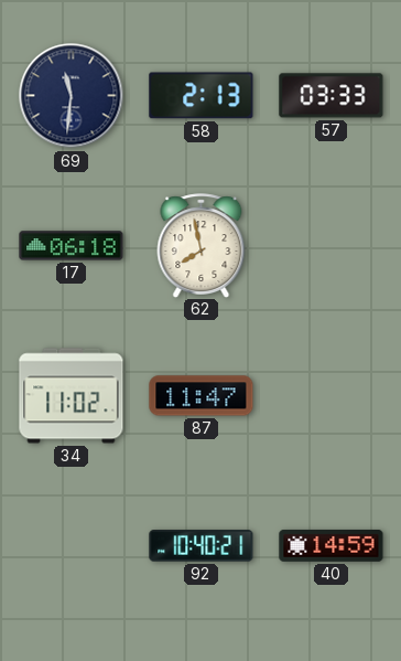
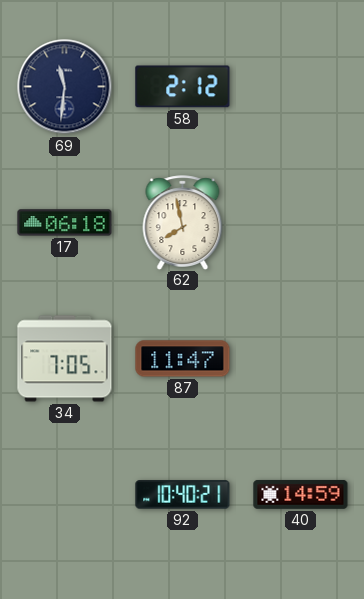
58: 2:13 -> 2:12
57: 03:33 -> none
34: 11:02 -> 7:05
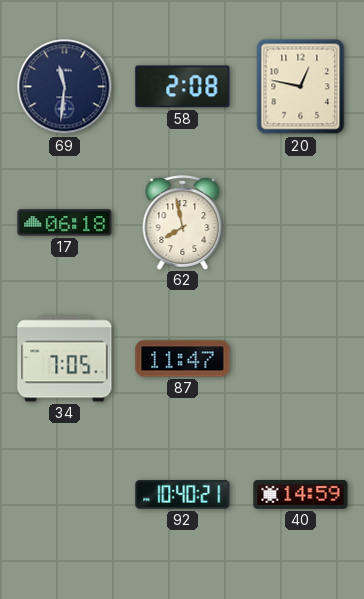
58: 2:12 -> 2:08
20: none -> 12:47
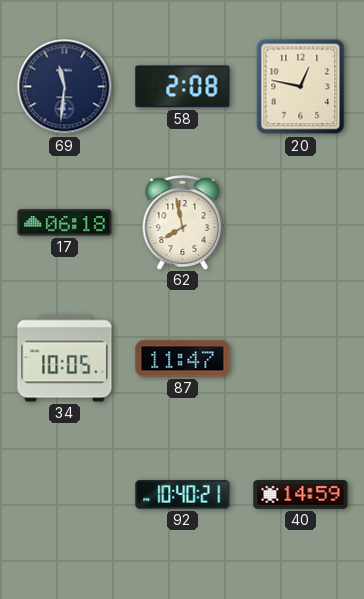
34: 7:05 -> 10:05
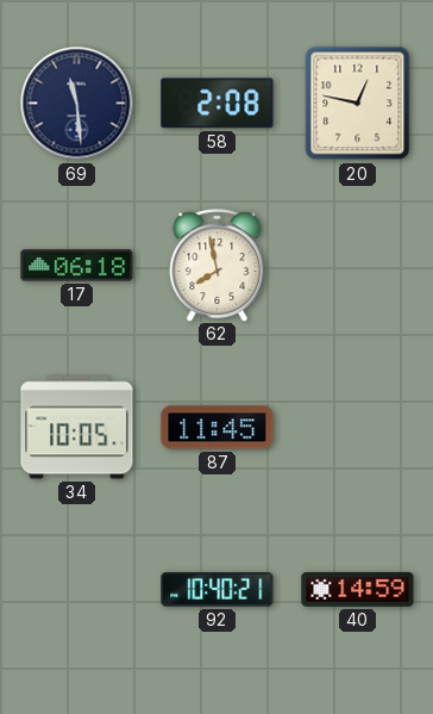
69: 11:31 -> 11:29
87: 11:47 -> 11:45
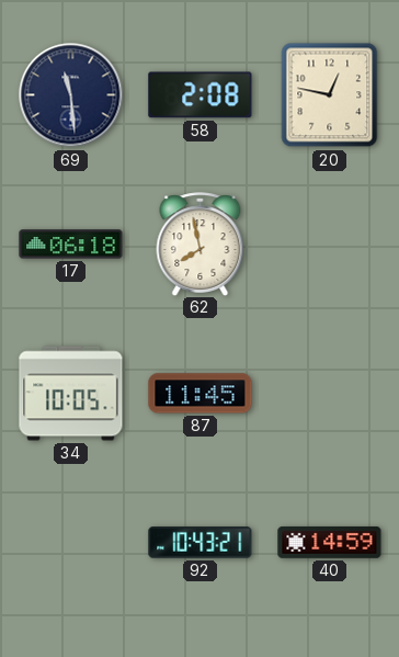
92: 10:40 -> 10:43
